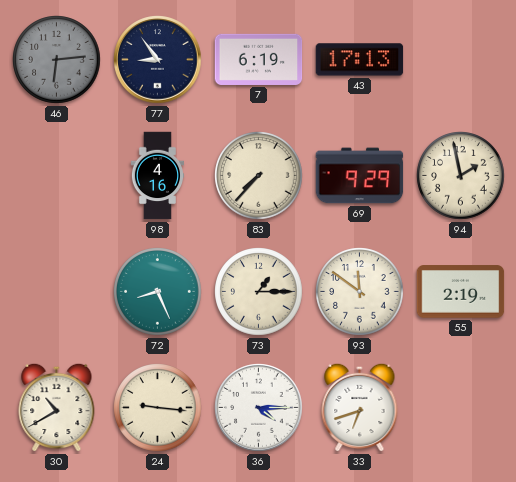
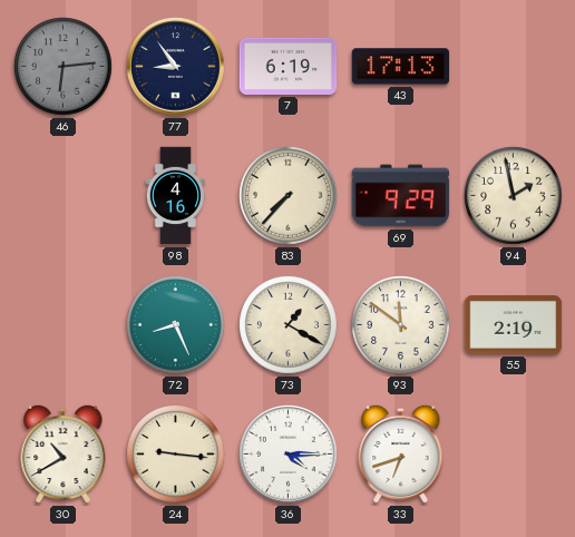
73: 1:15 -> 1:20
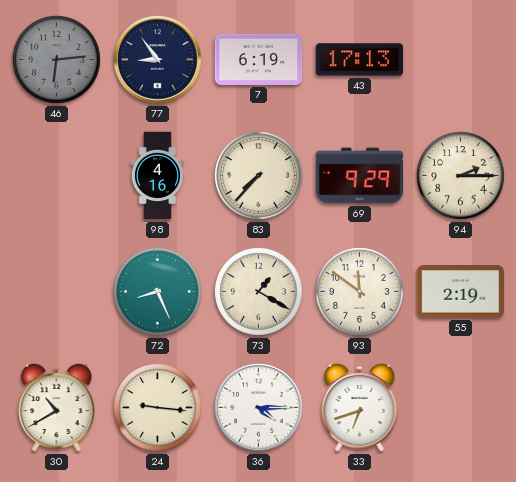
94: 1:58 -> 2:15
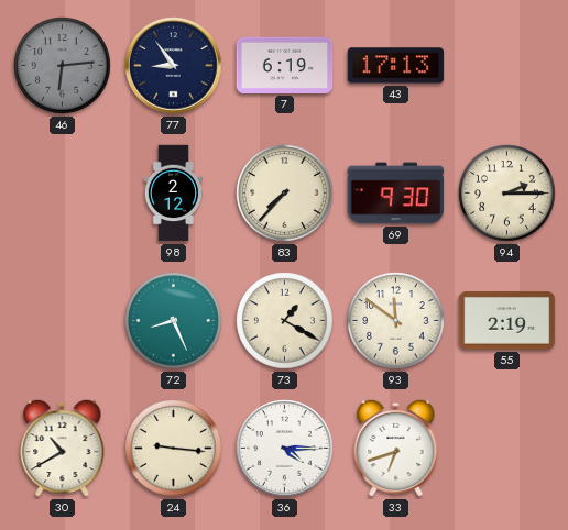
98: 4:16 -> 2:12
69: 9:29 -> 9:30
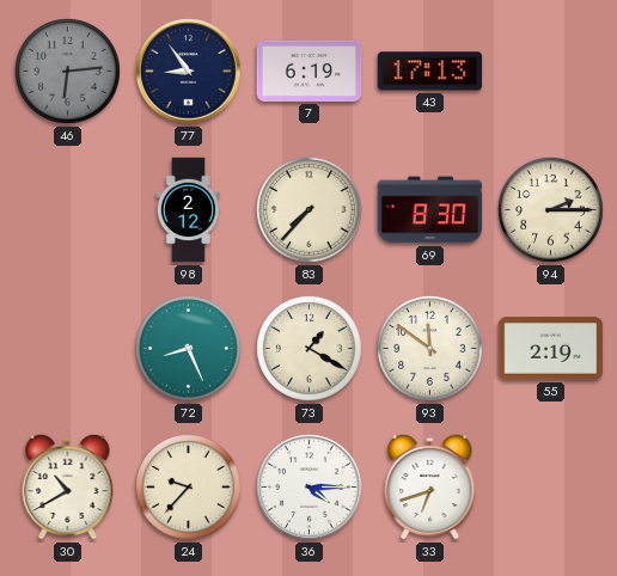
69: 9:30 -> 8:30
24: 9:16 -> 9:37
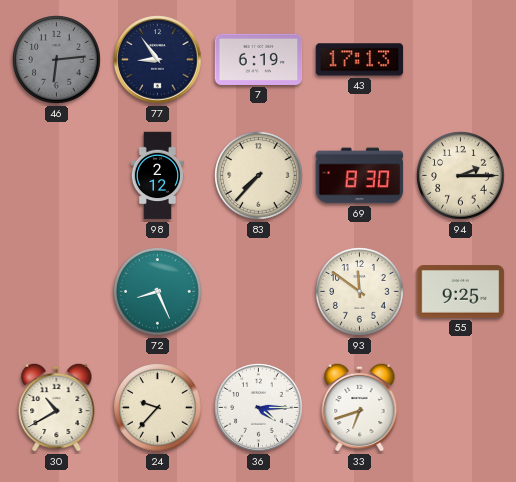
73: 1:20 -> none
55: 2:19 -> 9:25
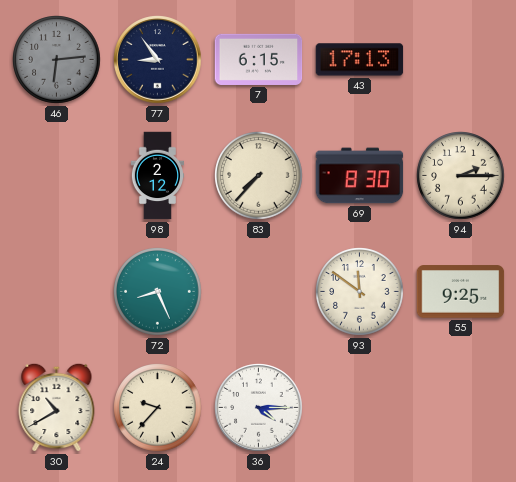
7: 6:19 -> 6:15
33: 6:42 -> none
